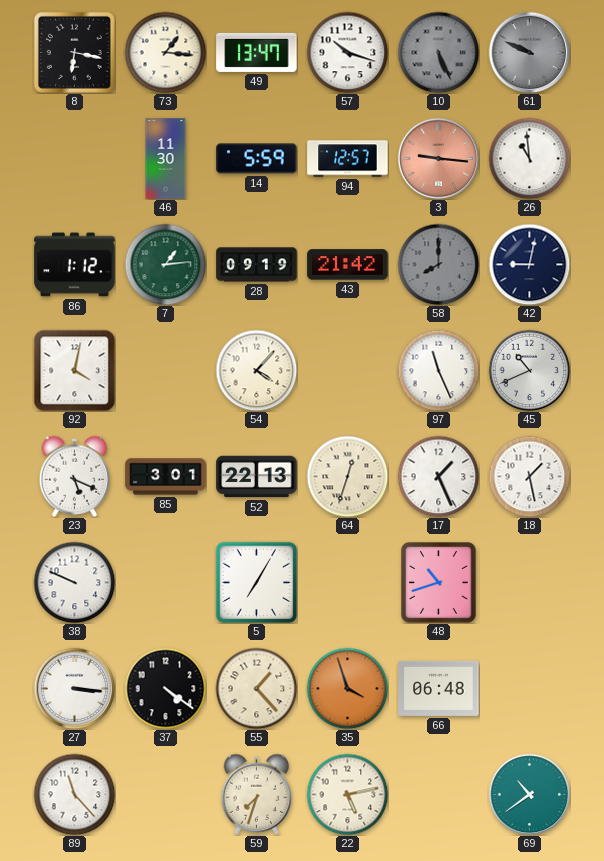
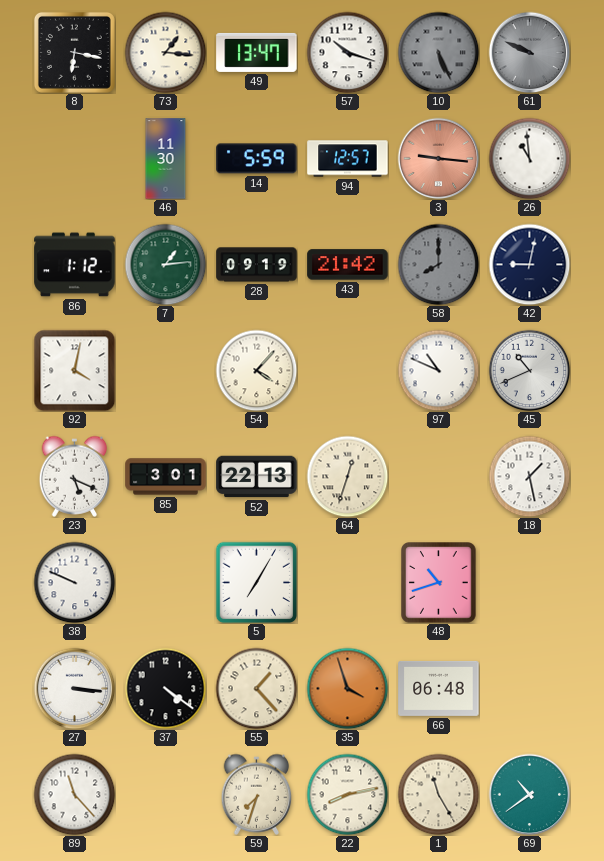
97: 11:26 -> 10:49
17: 1:26 -> none
22: 5:13 -> 8:13
1: none -> 11:25
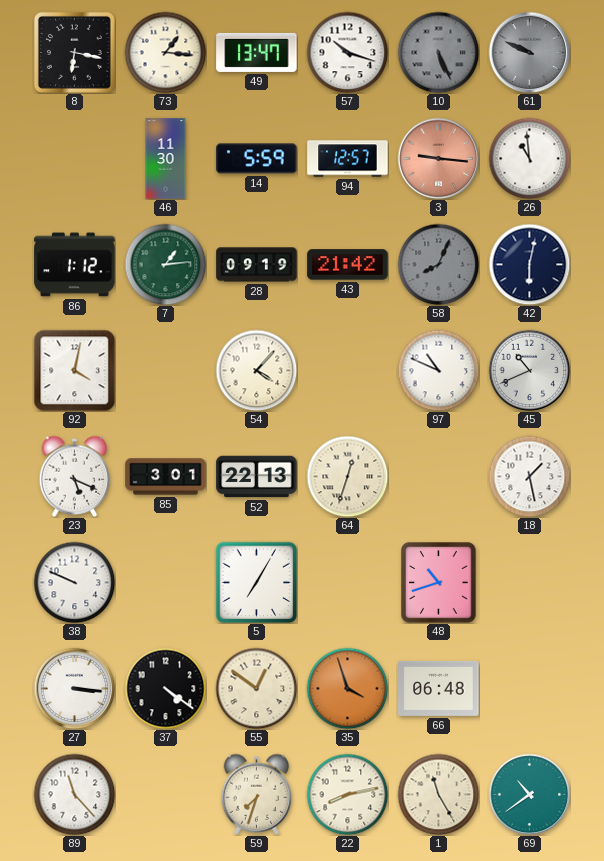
58: 8:00 -> 8:04
42: 9:02 -> 6:02
55: 1:23 -> 12:51
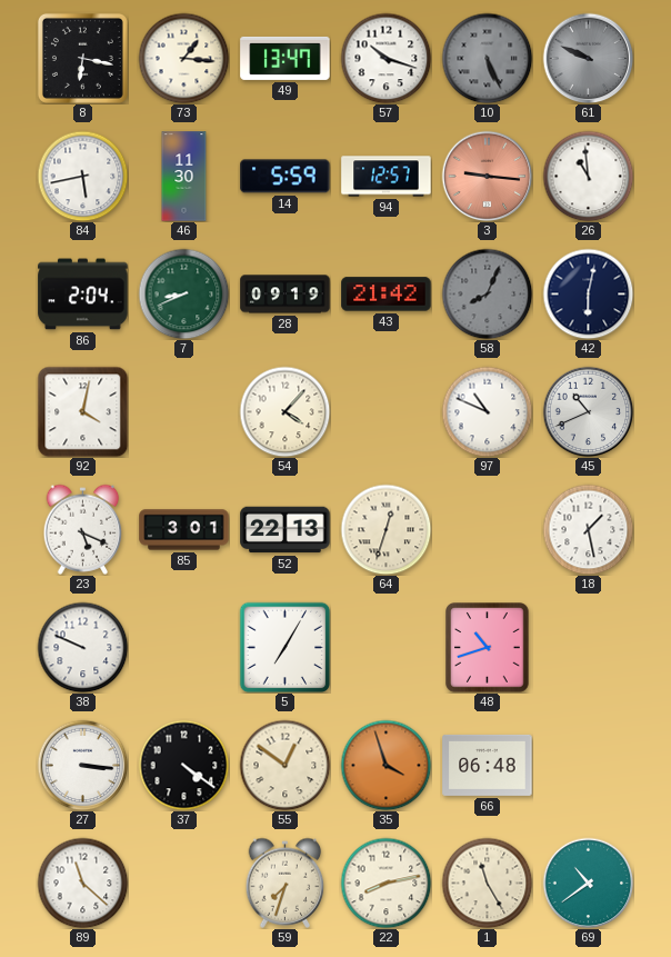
84: none -> 5:43
86: 1:12 -> 2:04
7: 1:14 -> 8:41
89: 11:23 -> 11:22
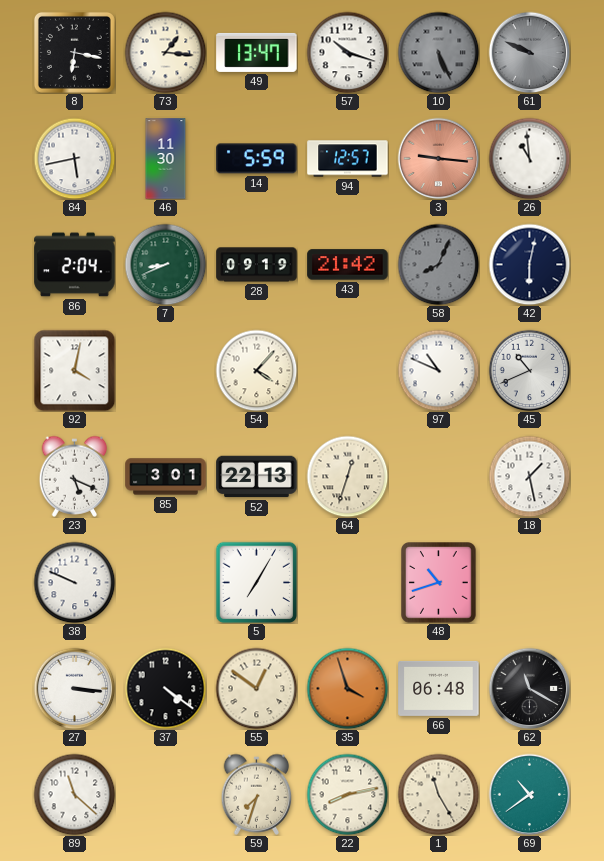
62: none -> 11:20
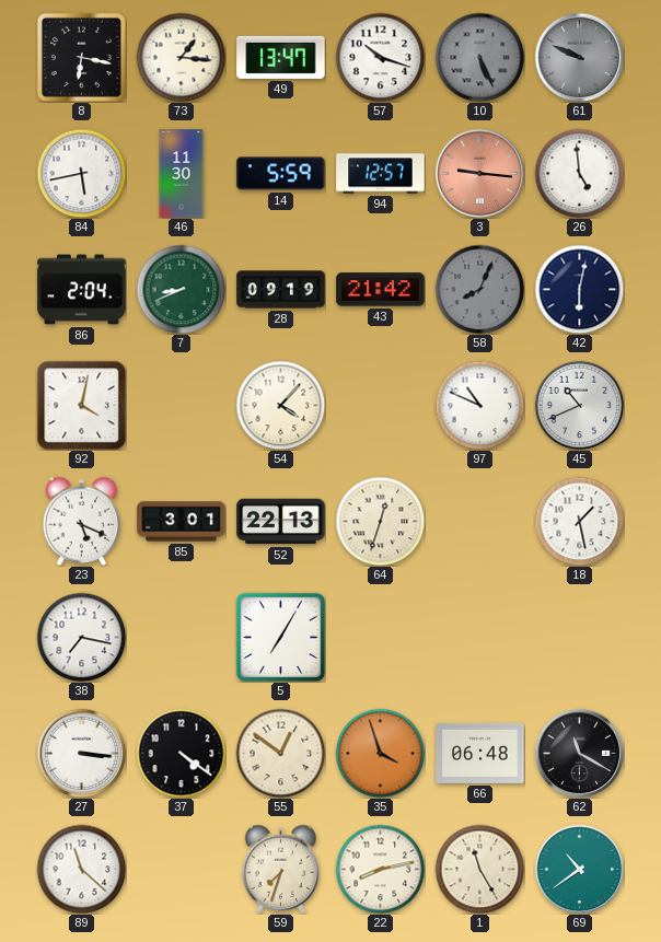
26: 10:59 -> 4:59
38: 9:49 -> 7:17
48: 10:42 -> none
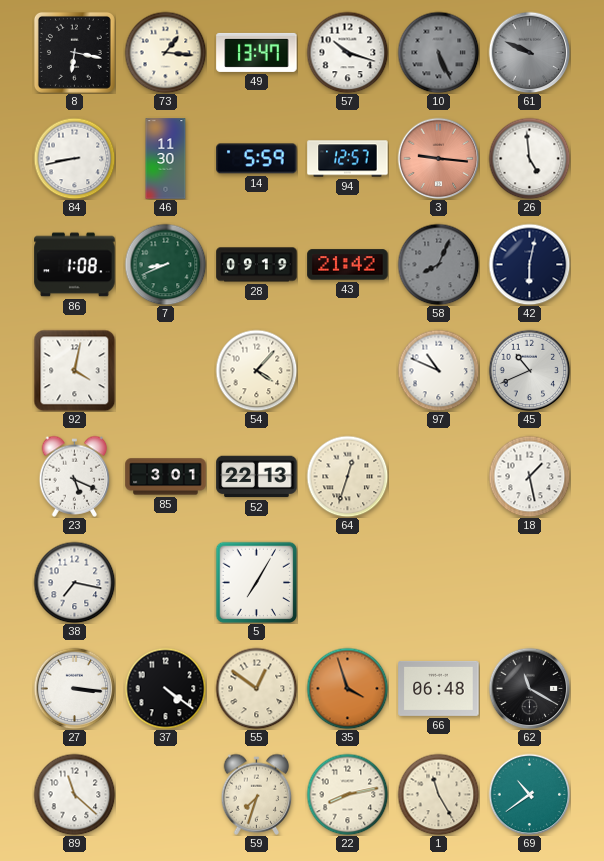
84: 5:43 -> 8:43
86: 2:04 -> 1:08
